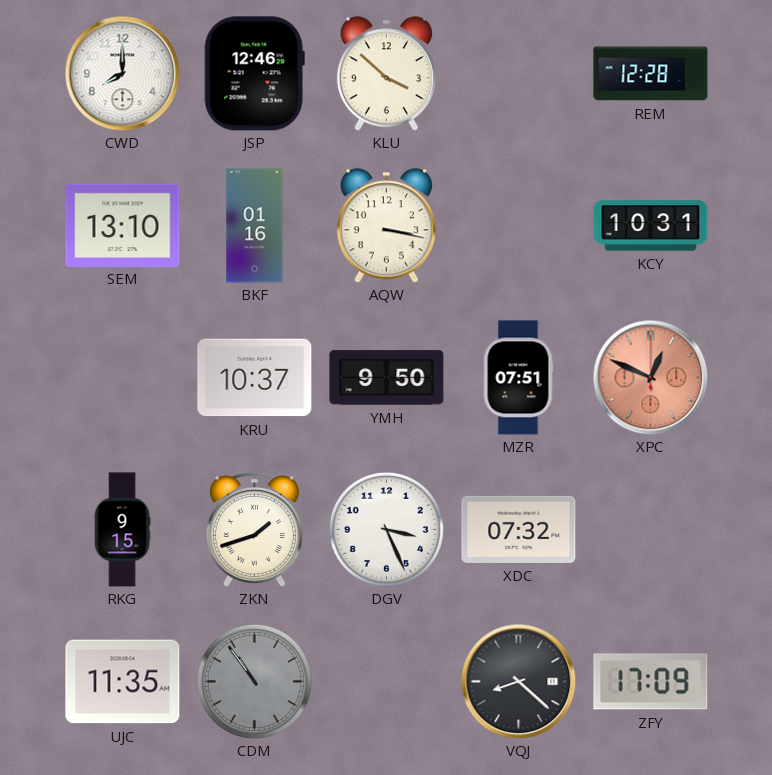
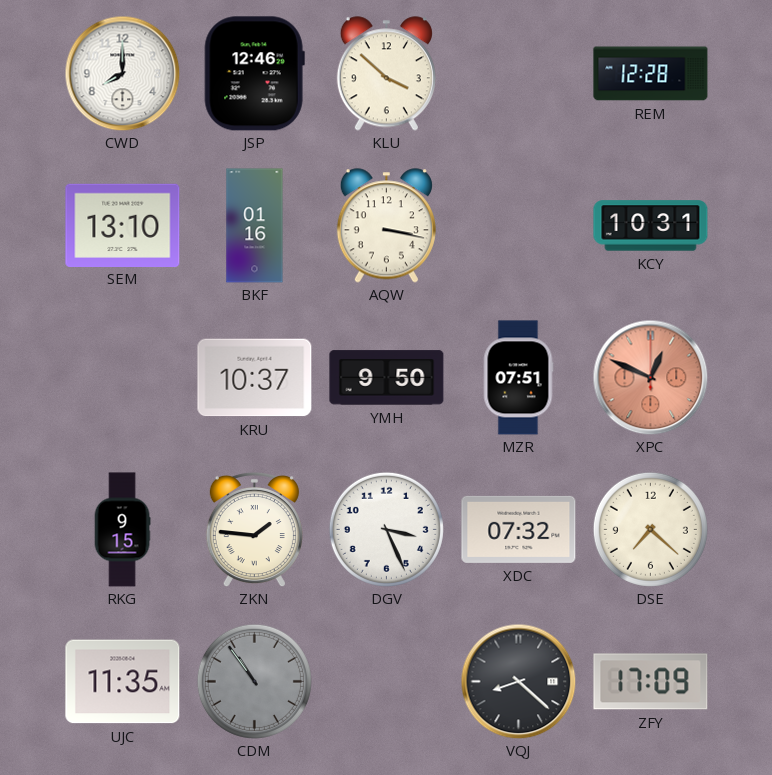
ZKN: 1:42 -> 1:46
DSE: none -> 7:22
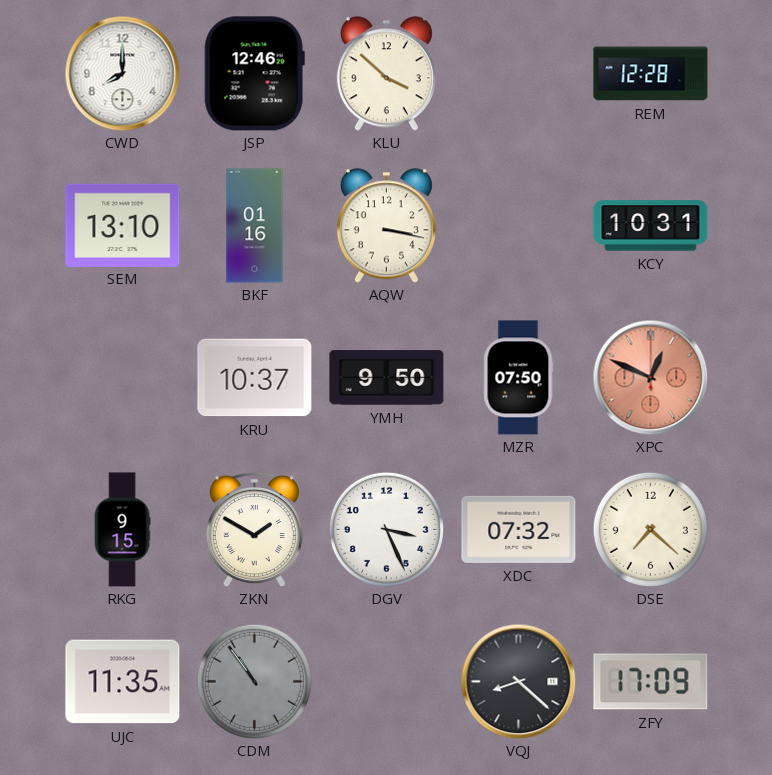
MZR: 07:51 -> 07:50
ZKN: 1:46 -> 1:50
